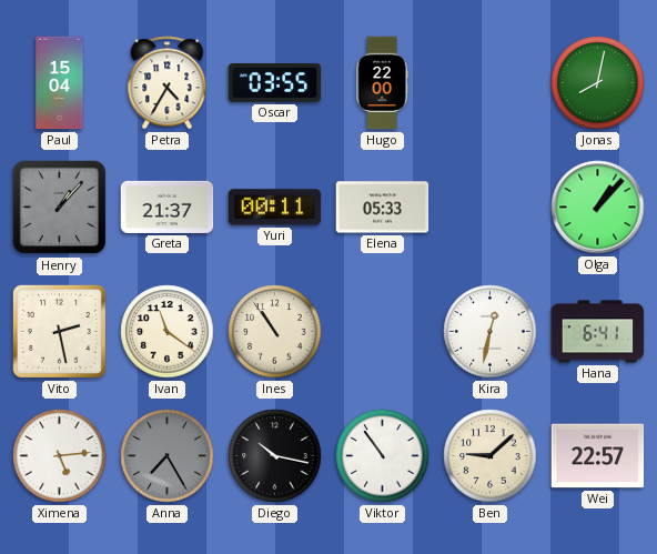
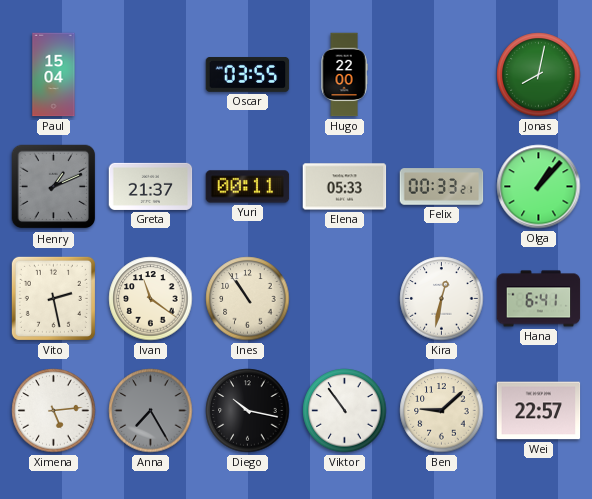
Petra: 4:35 -> none
Henry: 1:07 -> 1:11
Felix: none -> 00:33
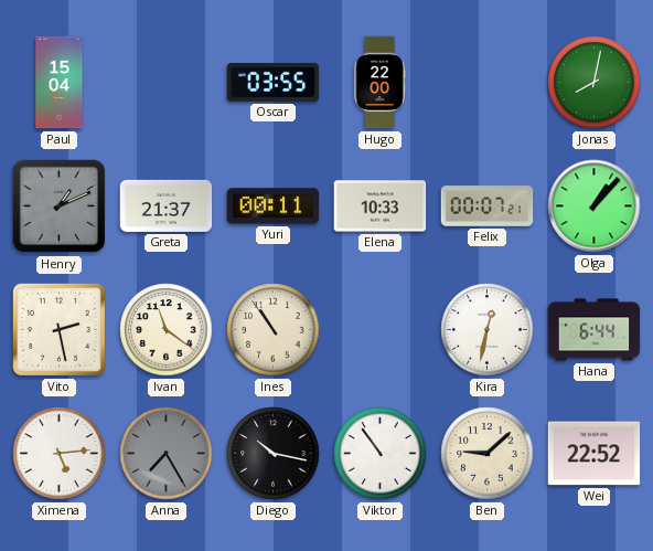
Elena: 05:33 -> 10:33
Felix: 00:33 -> 00:07
Hana: 6:41 -> 6:44
Wei: 22:57 -> 22:52
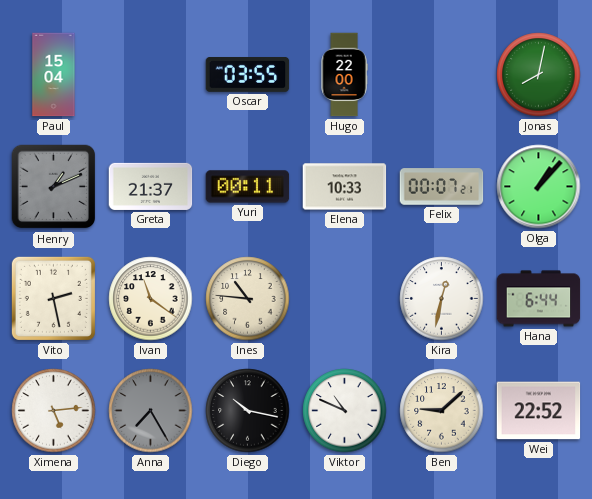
Ines: 10:54 -> 10:46
Viktor: 10:54 -> 10:49
